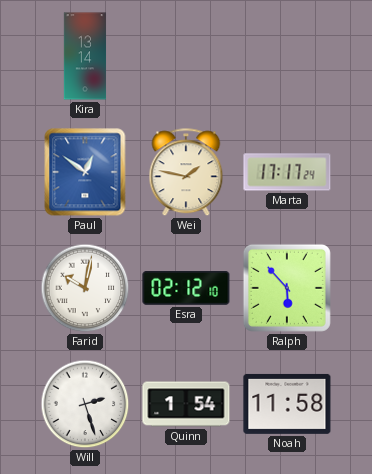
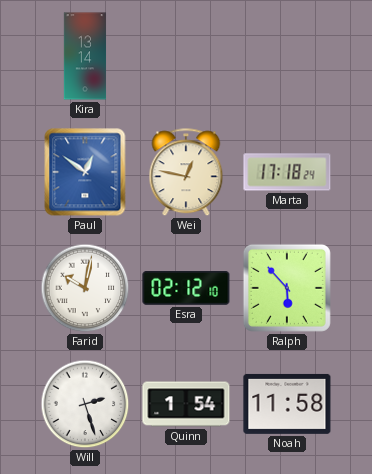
Wei: 1:47 -> 12:47
Marta: 17:17 -> 17:18
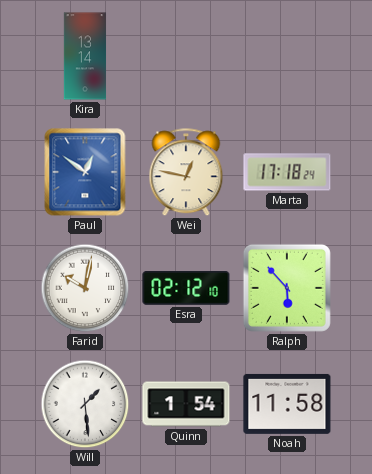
Will: 2:27 -> 1:29
